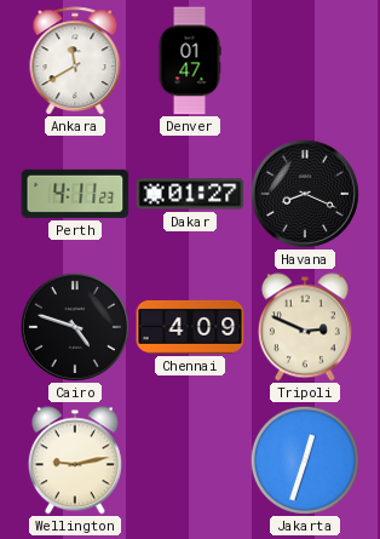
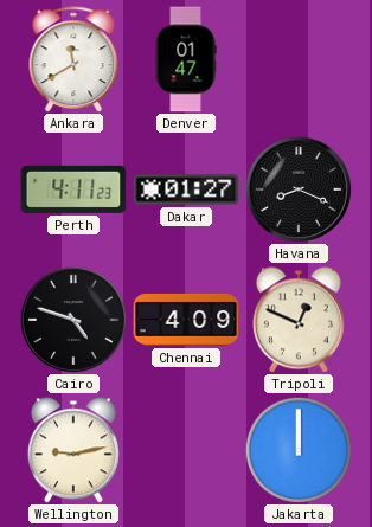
Tripoli: 2:49 -> 12:49
Jakarta: 12:33 -> 12:00
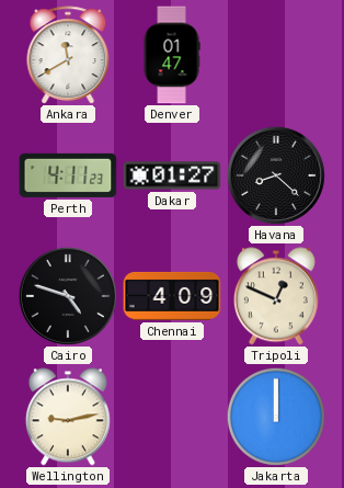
Havana: 8:19 -> 8:22
